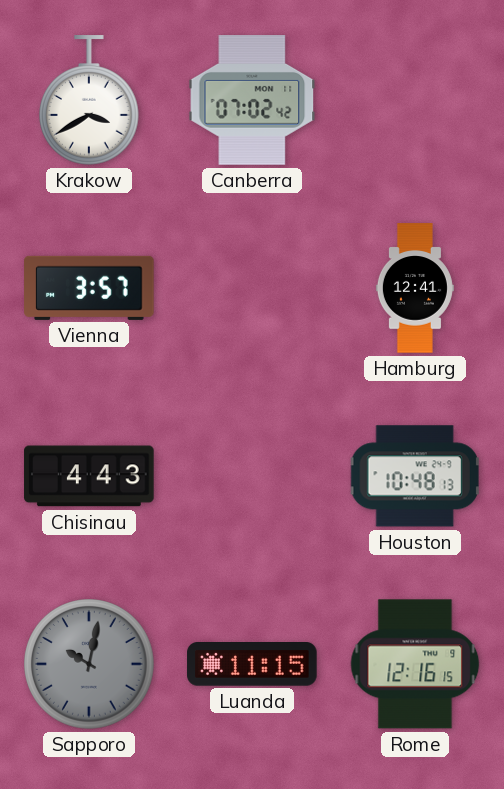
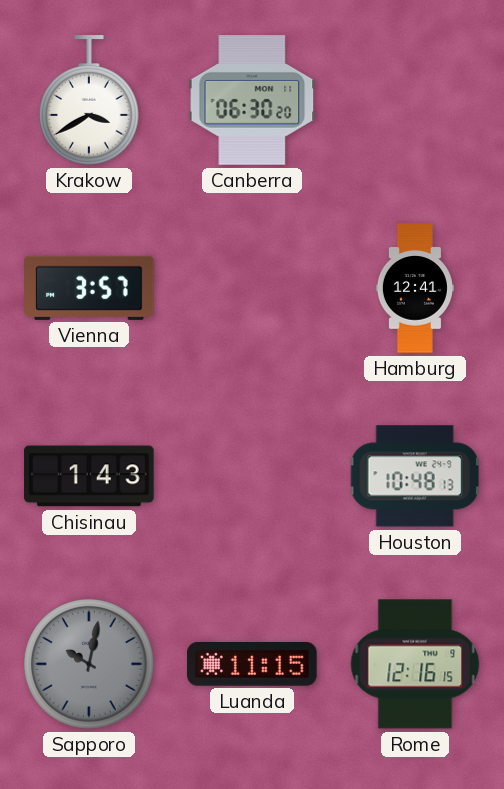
Canberra: 07:02 -> 06:30
Chisinau: 4:43 -> 1:43
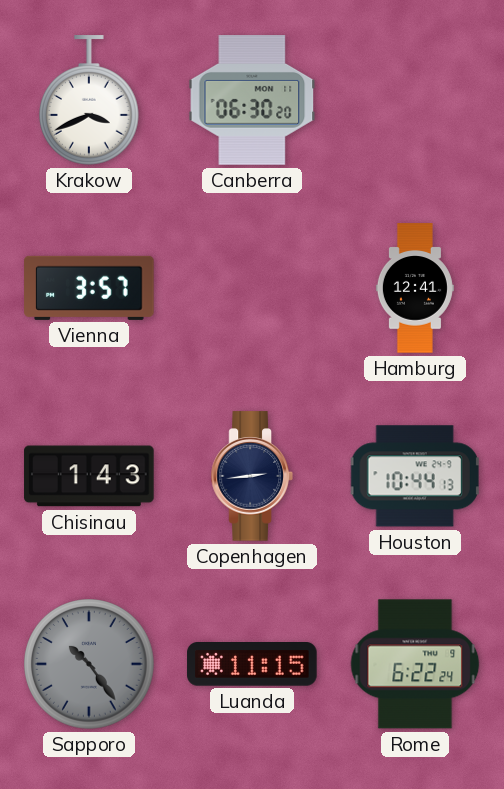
Krakow: 3:40 -> 3:41
Copenhagen: none -> 2:44
Houston: 10:48 -> 10:44
Sapporo: 10:02 -> 10:24
Rome: 12:16 -> 6:22
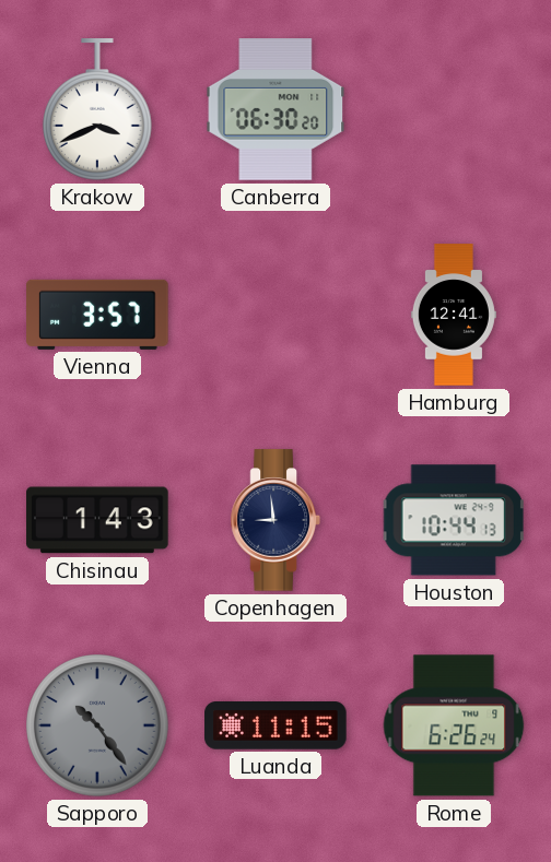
Copenhagen: 2:44 -> 8:59
Rome: 6:22 -> 6:26
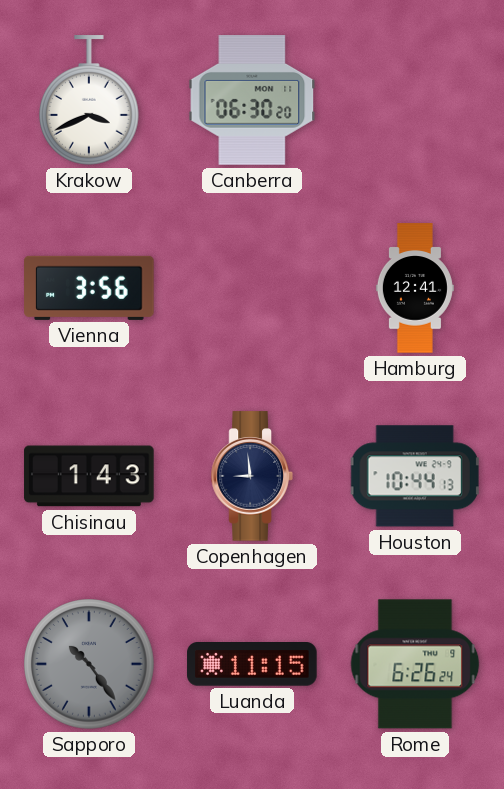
Vienna: 3:57 -> 3:56
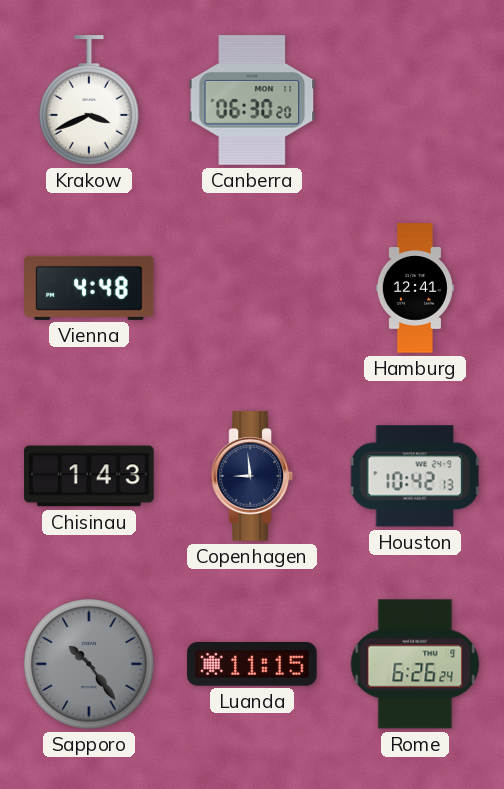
Vienna: 3:56 -> 4:48
Houston: 10:44 -> 10:42
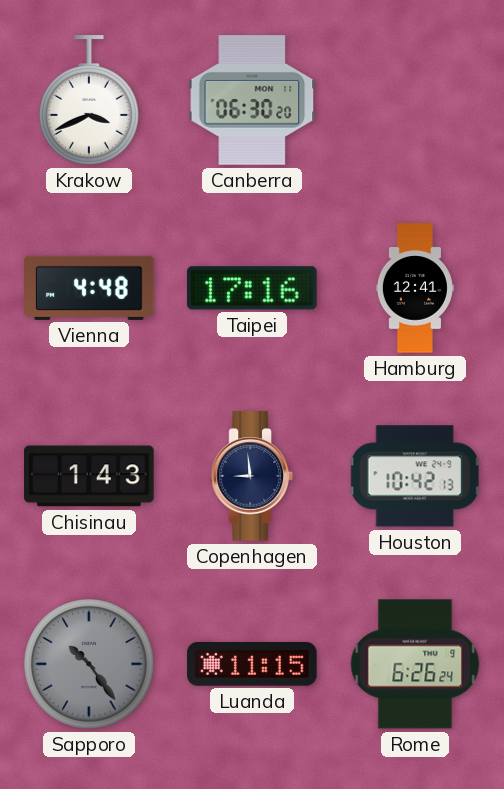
Taipei: none -> 17:16
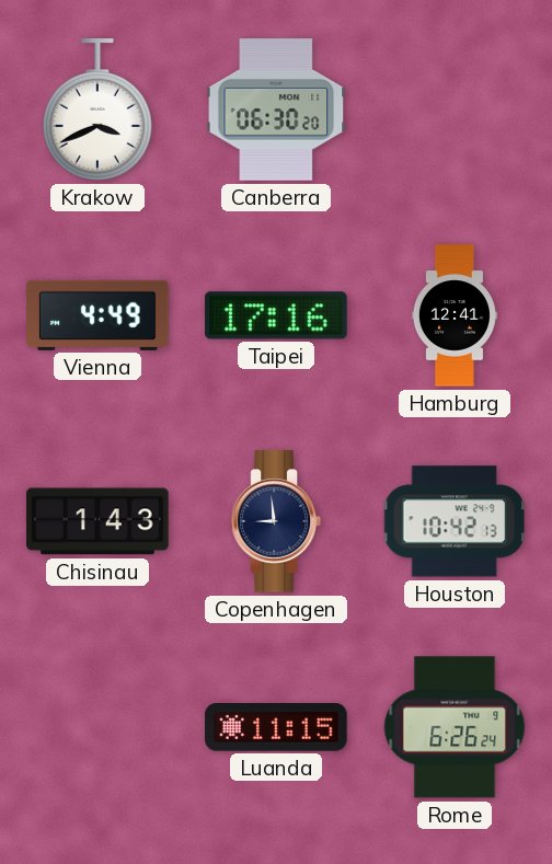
Vienna: 4:48 -> 4:49
Sapporo: 10:24 -> none
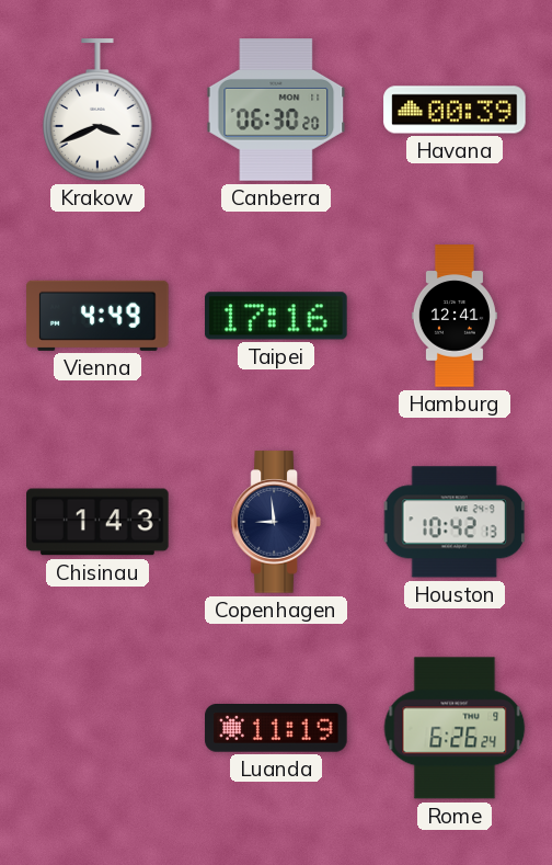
Havana: none -> 00:39
Luanda: 11:15 -> 11:19
